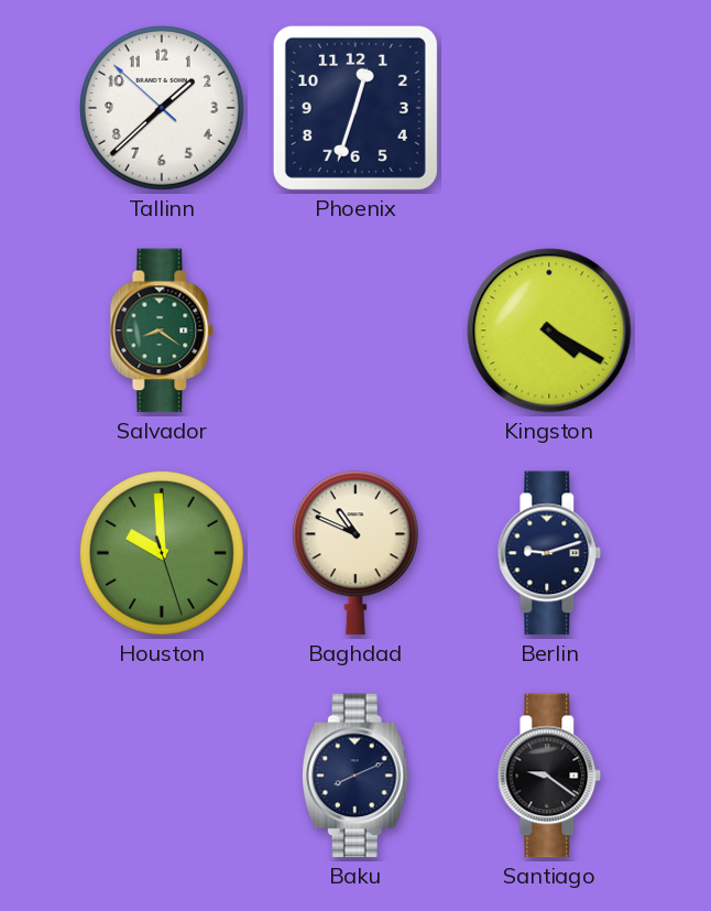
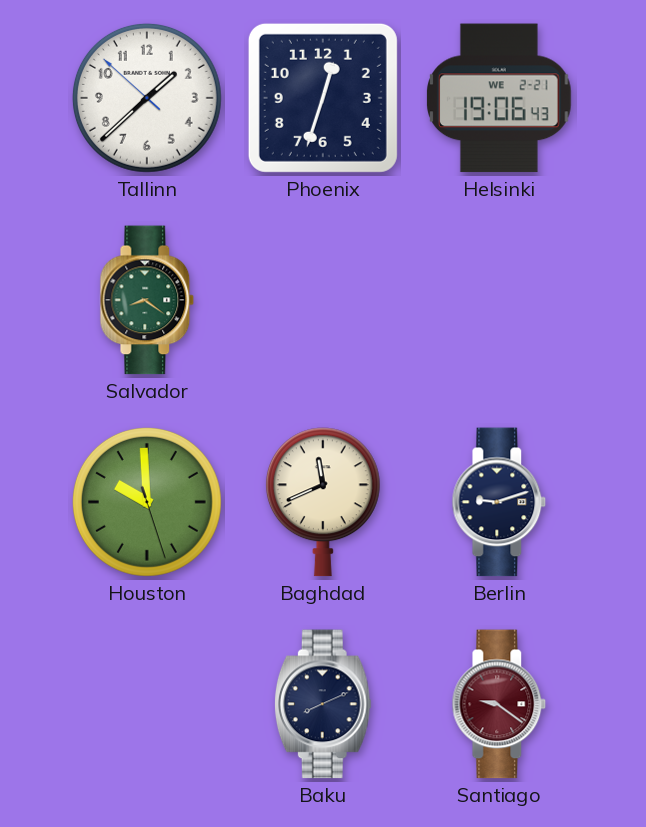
Helsinki: none -> 19:06
Kingston: 4:20 -> none
Baghdad: 10:49 -> 11:41
Santiago dial: black -> burgundy
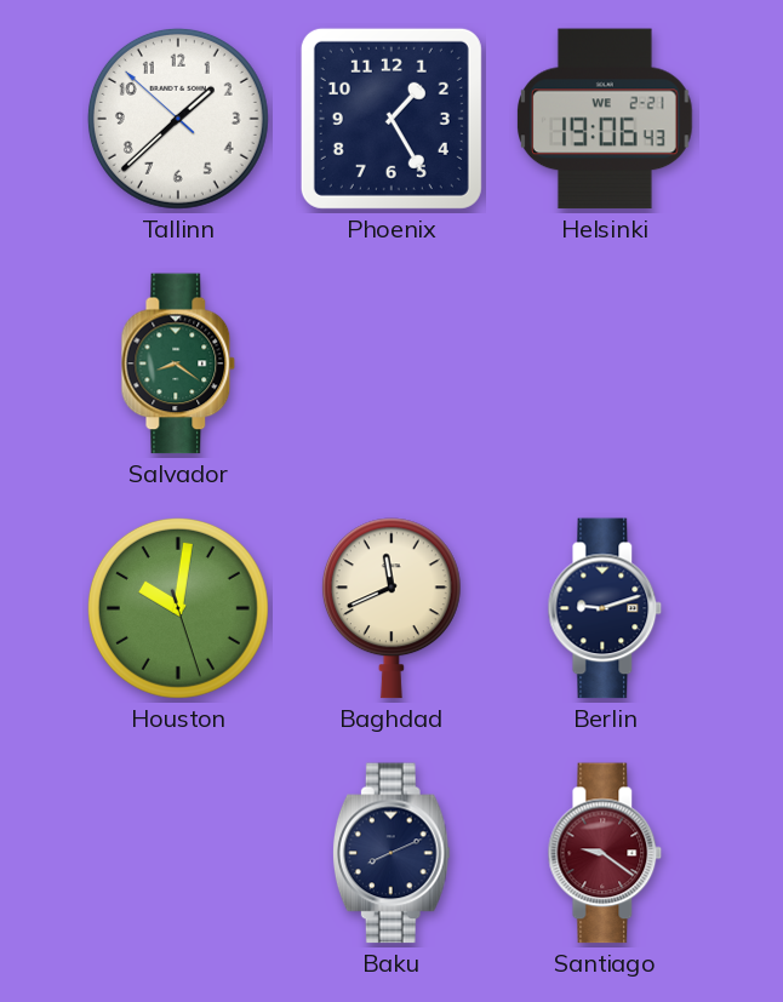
Phoenix: 12:33 -> 1:25
Houston: 9:59 -> 10:01
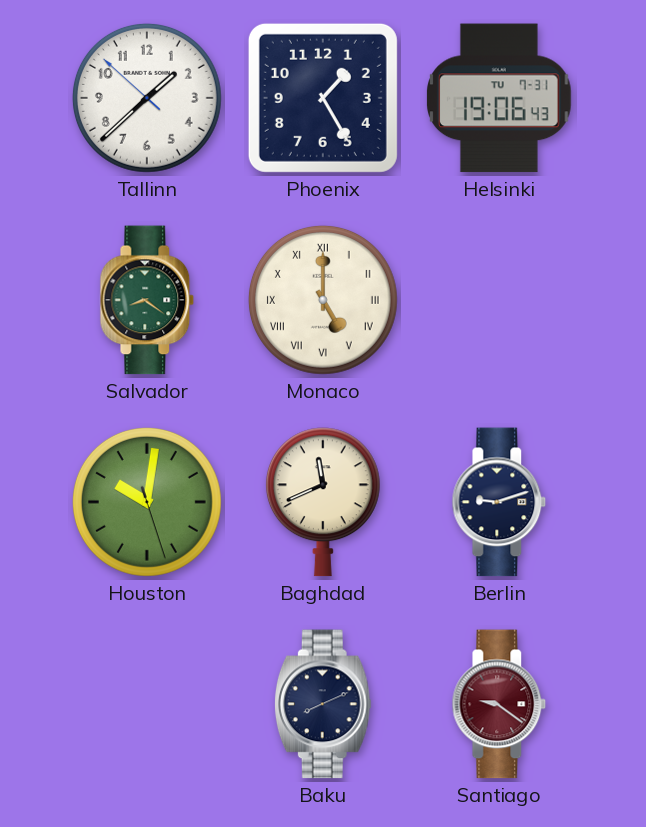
Helsinki date: WE 2-21 -> TU 7-31
Monaco: none -> 5:00
